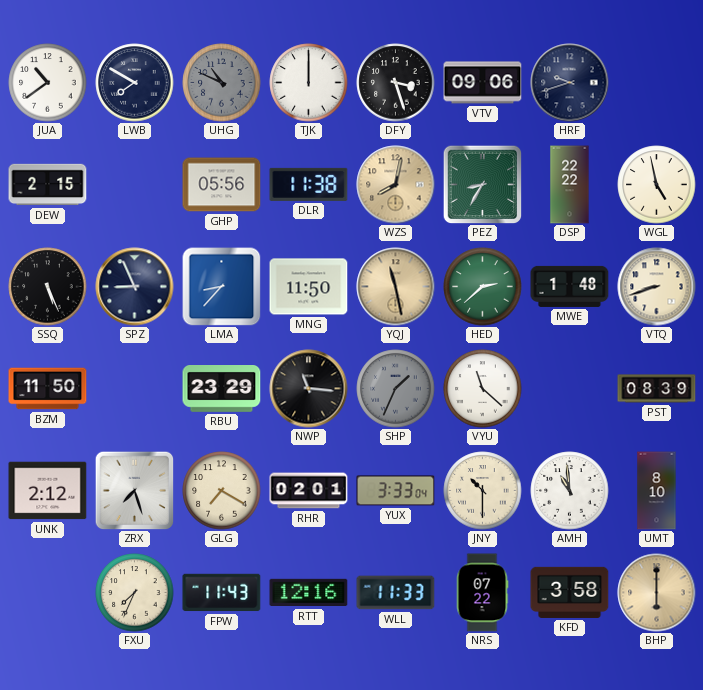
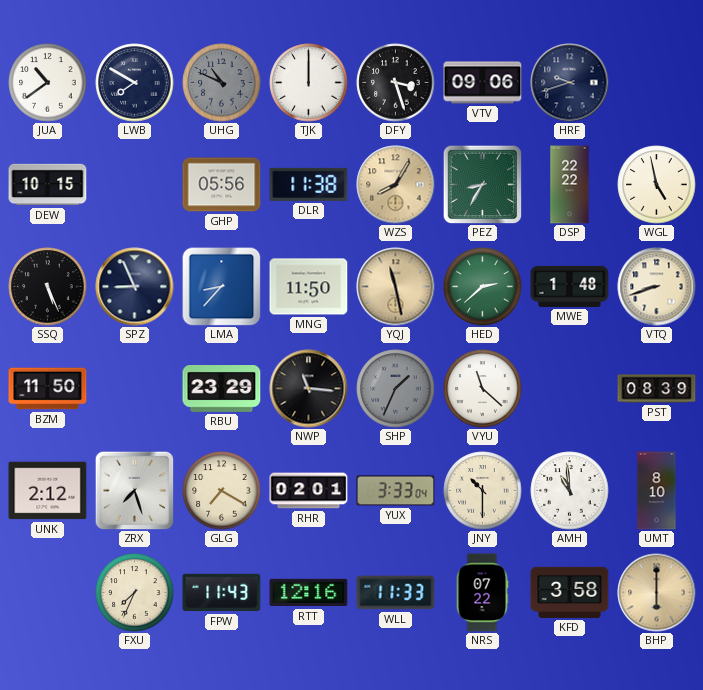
DEW: 2:15 -> 10:15
WZS: 8:02 -> 8:05
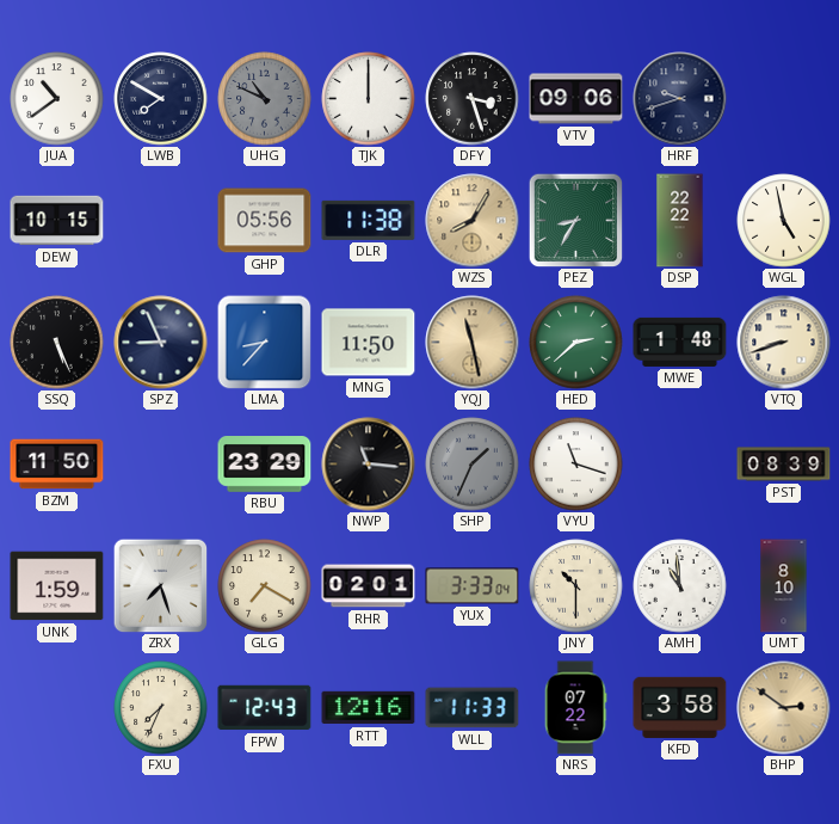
VYU: 11:22 -> 11:18
UNK: 2:12 -> 1:59
FPW: 11:43 -> 12:43
BHP: 6:00 -> 2:51
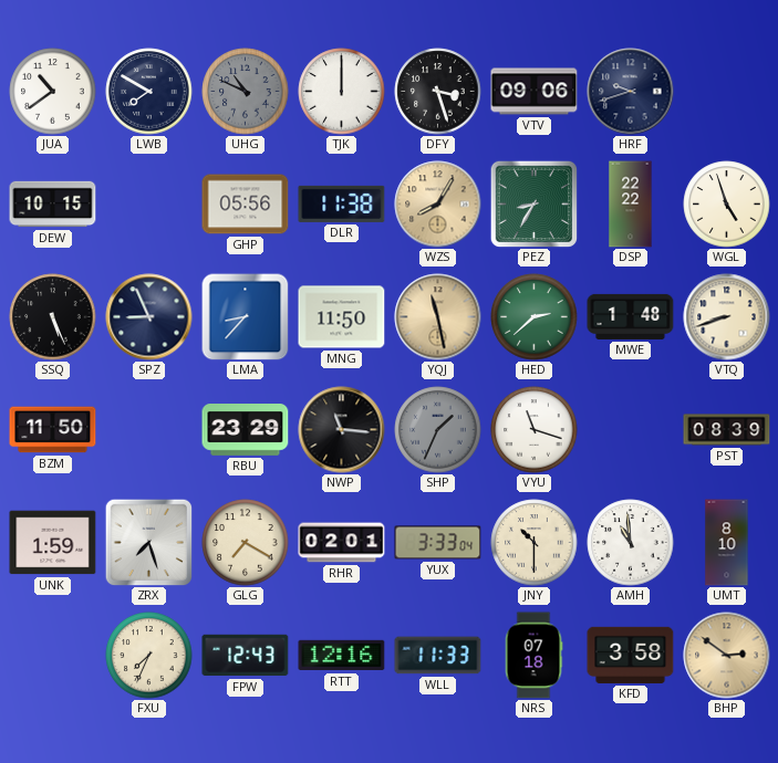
WGL: 4:58 -> 4:57
NRS: 07:22 -> 07:18
